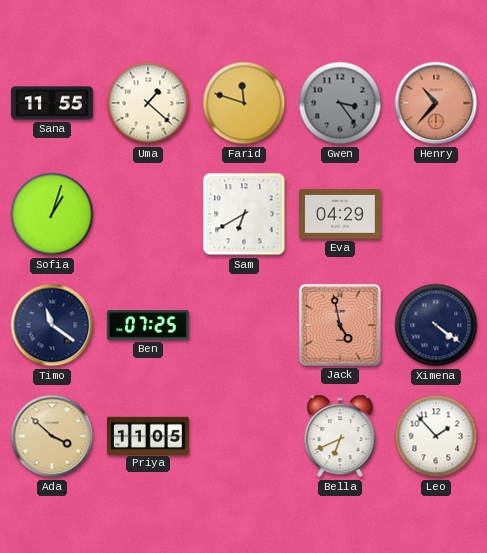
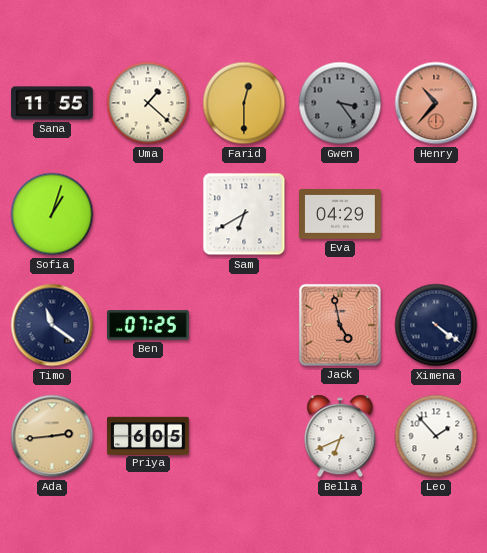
Farid: 11:48 -> 12:30
Ada: 3:52 -> 2:44
Priya: 11:05 -> 6:05
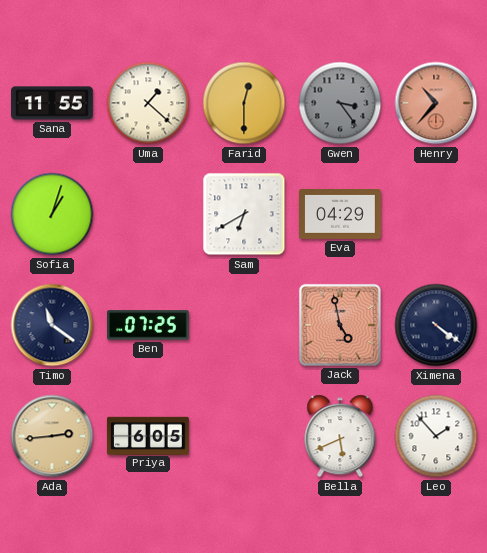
Bella: 6:41 -> 5:41
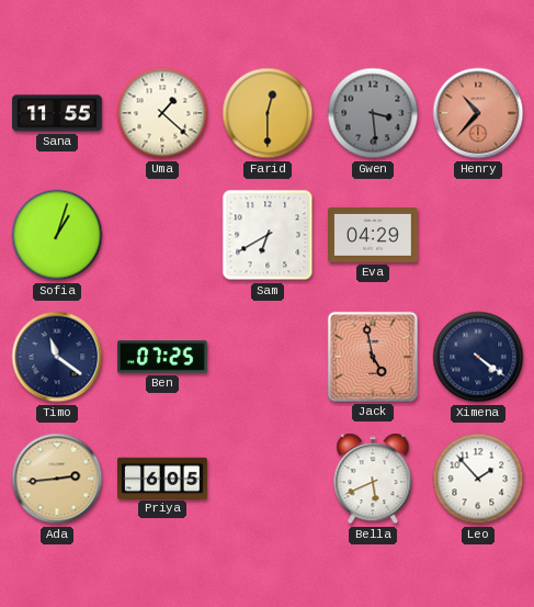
Gwen: 3:24 -> 3:29
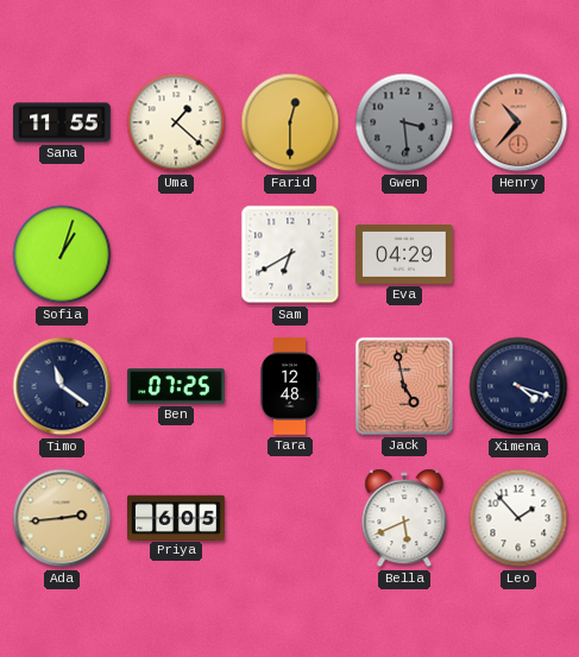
Tara: none -> 12:48
Ximena: 4:21 -> 4:18
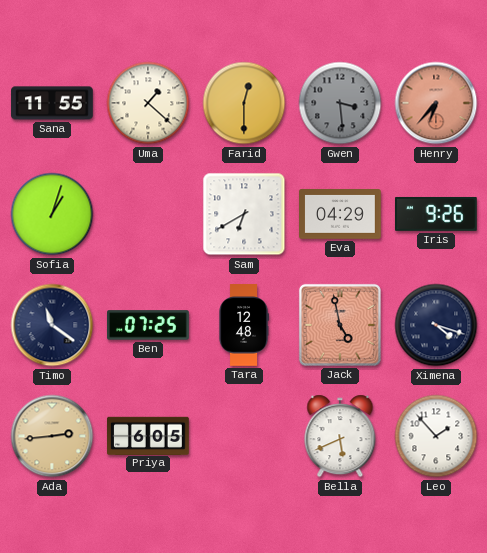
Henry: 10:37 -> 6:37
Iris: none -> 9:26
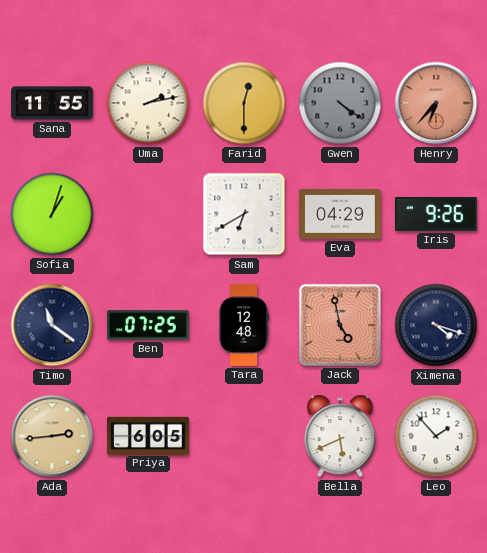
Uma: 1:22 -> 2:13
Gwen: 3:29 -> 4:21
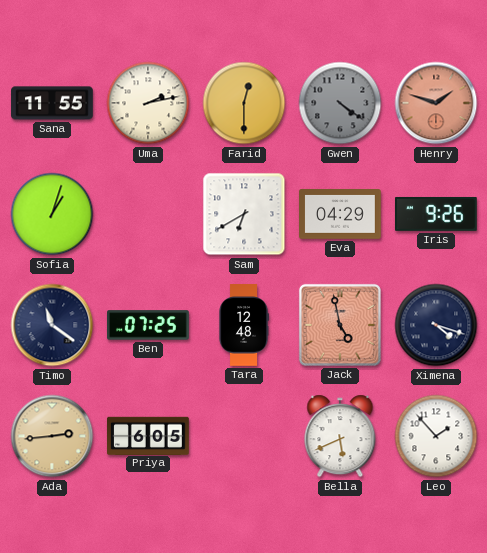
Henry: 6:37 -> 1:48
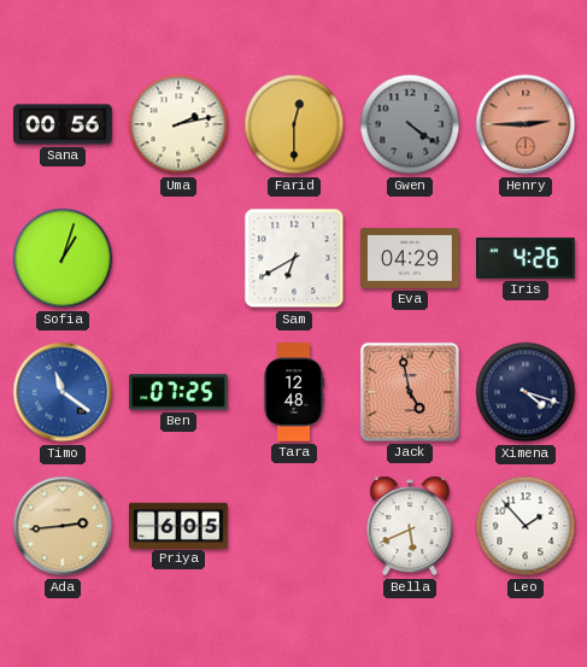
Sana: 11:55 -> 00:56
Henry: 1:48 -> 2:45
Iris: 9:26 -> 4:26
Timo dial: navy -> blue
